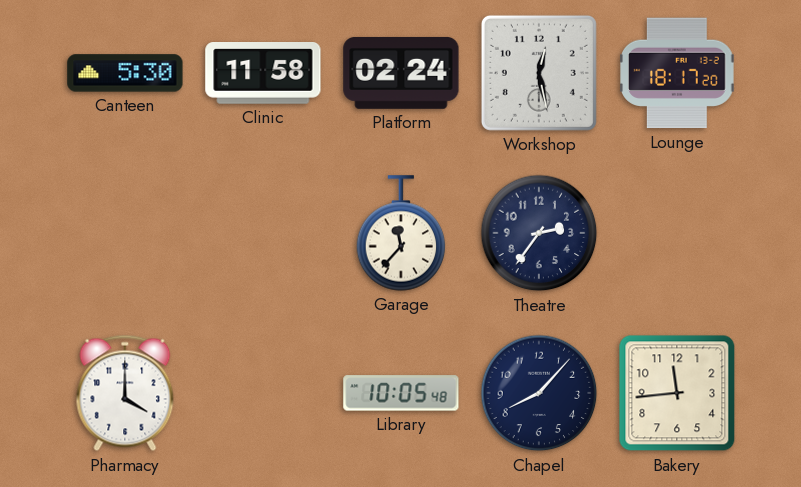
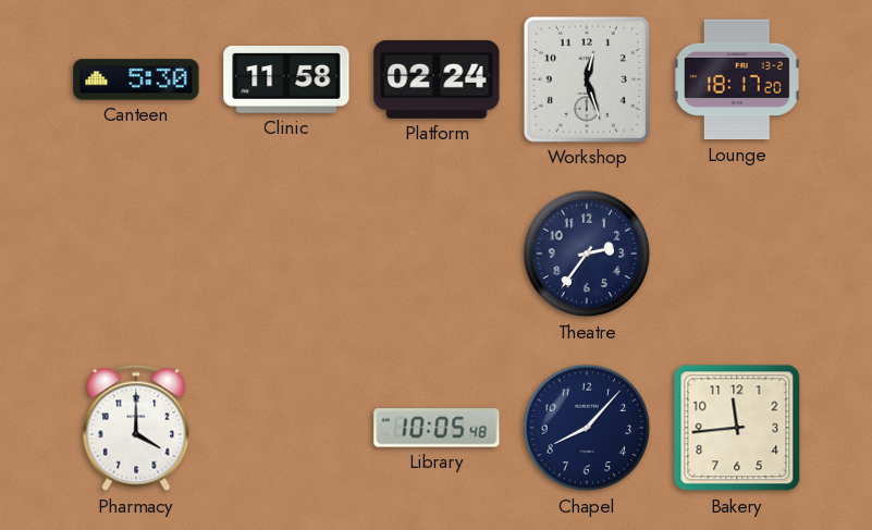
Workshop: 12:28 -> 12:27
Garage: 11:37 -> none
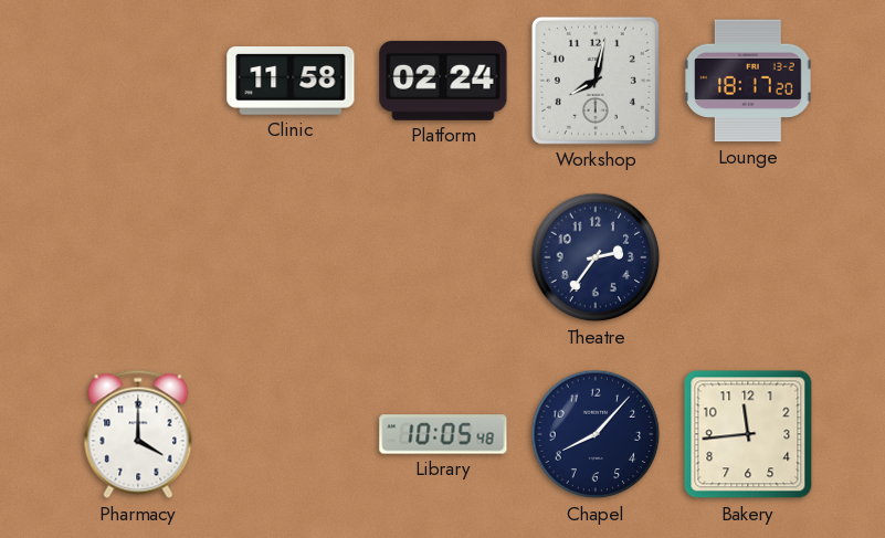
Canteen: 5:30 -> none
Workshop: 12:27 -> 8:02
